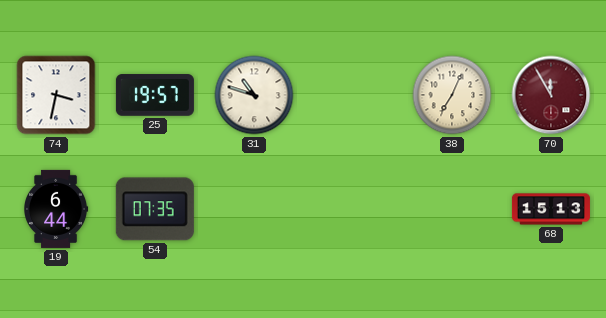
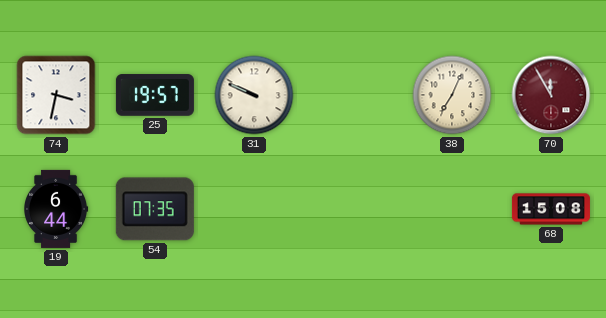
31: 10:48 -> 9:49
68: 15:13 -> 15:08
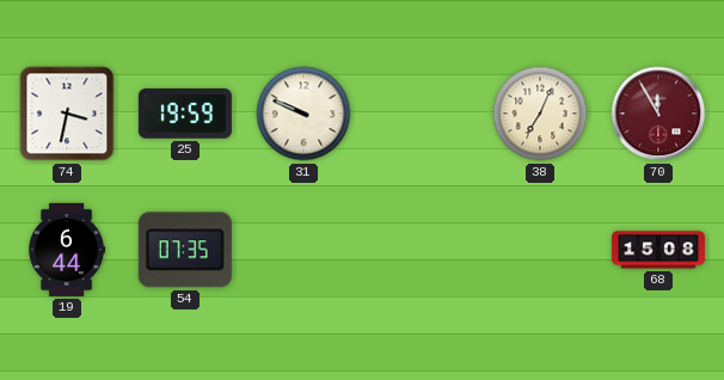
25: 19:57 -> 19:59
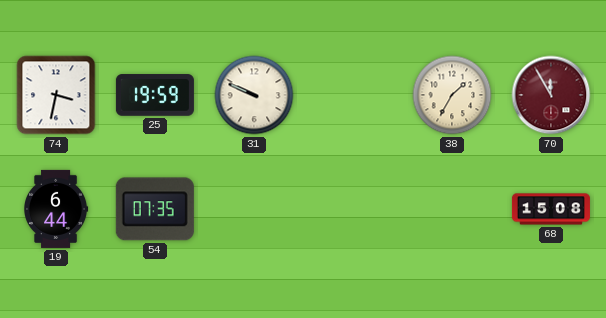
38: 7:04 -> 1:35
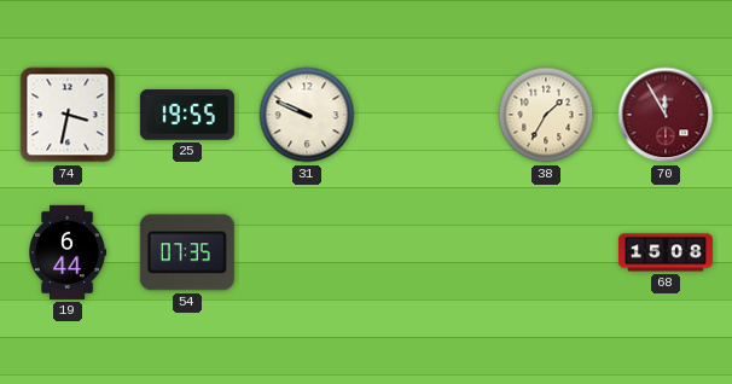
25: 19:59 -> 19:55
